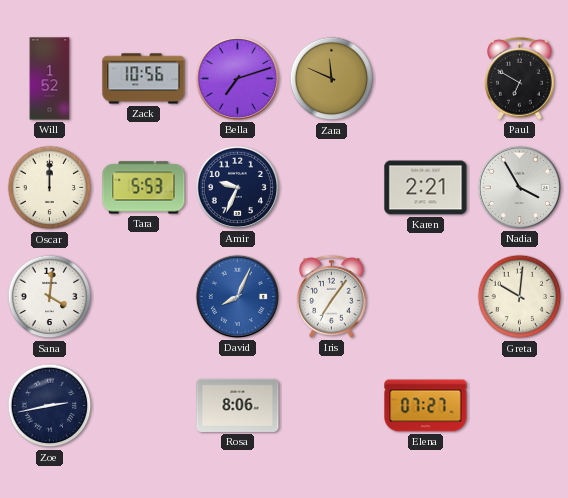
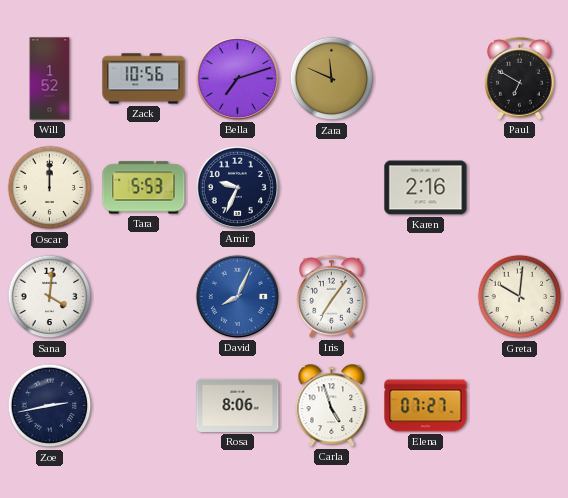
Karen: 2:21 -> 2:16
Nadia: 3:55 -> none
Carla: none -> 4:57
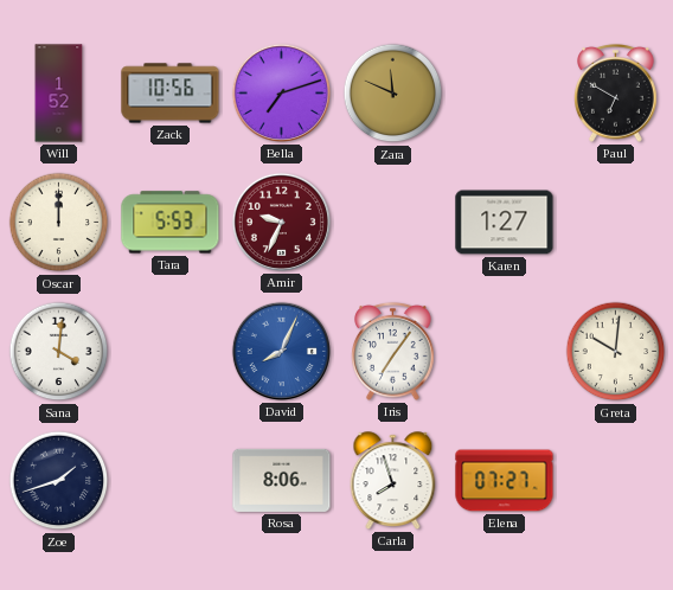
Amir dial: navy -> burgundy
Karen: 2:16 -> 1:27
Zoe: 2:43 -> 1:42
Carla: 4:57 -> 7:57
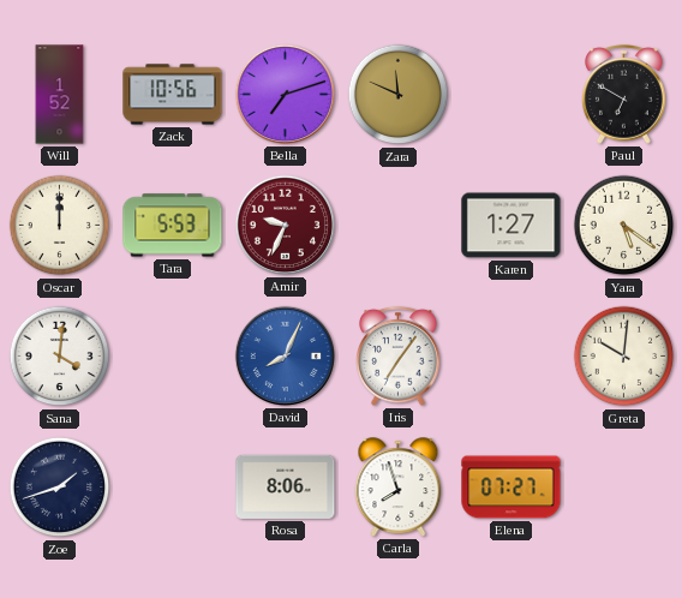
Yara: none -> 5:21
